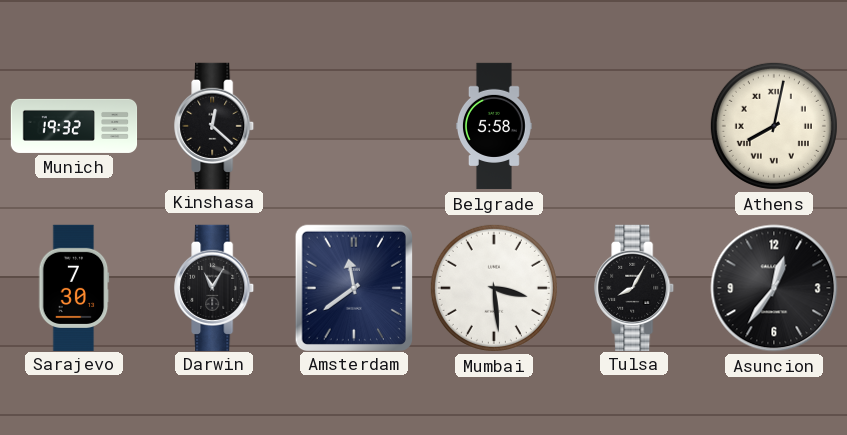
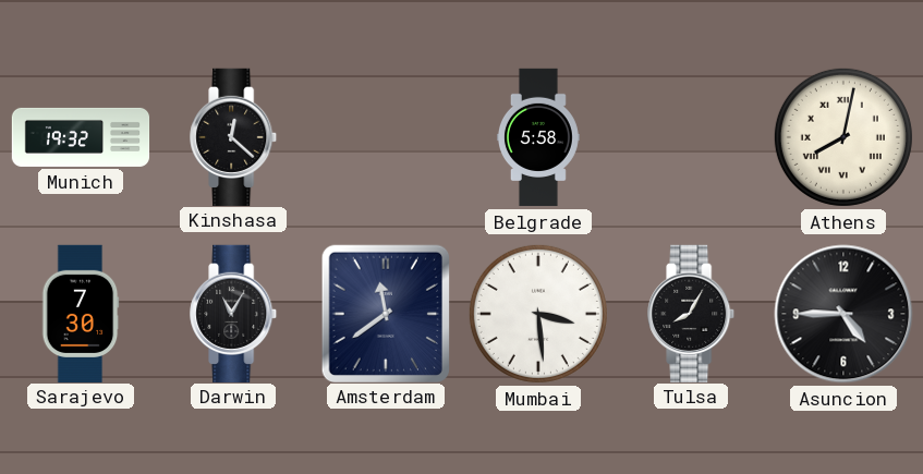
Asuncion: 12:36 -> 4:45
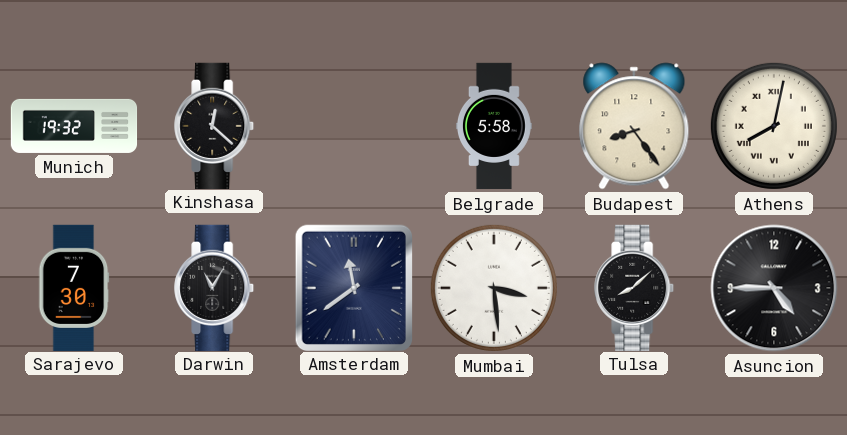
Budapest: none -> 8:24
Tulsa: 8:05 -> 8:08
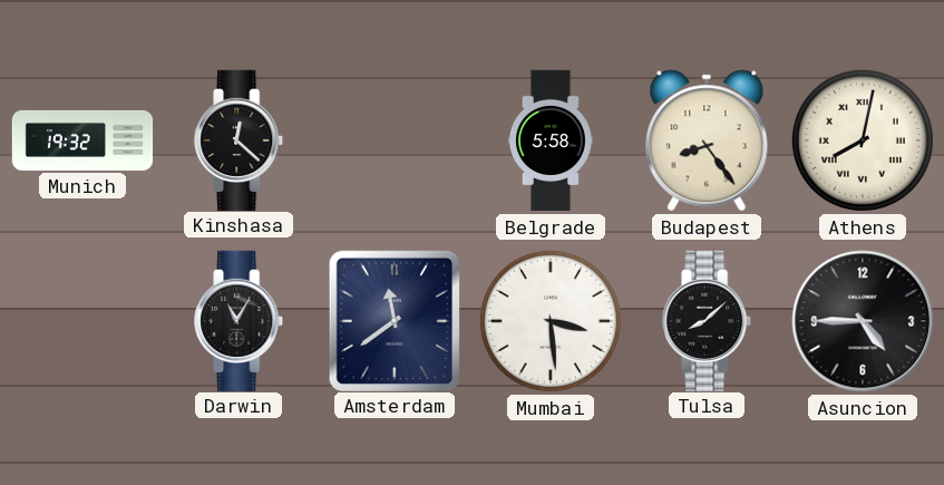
Sarajevo: 7:30 -> none
